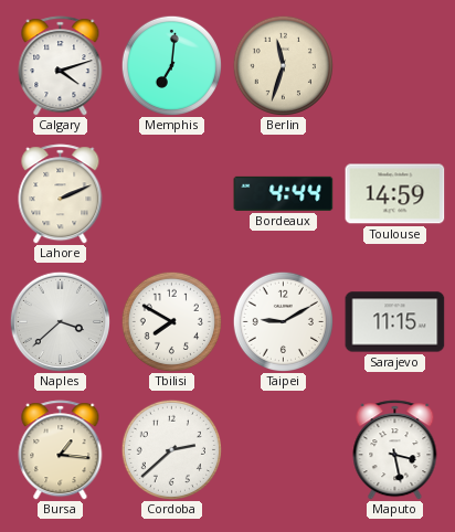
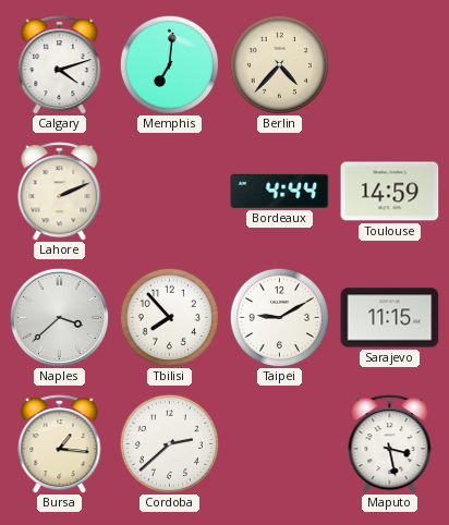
Berlin: 11:33 -> 4:37
Tbilisi: 7:50 -> 7:53
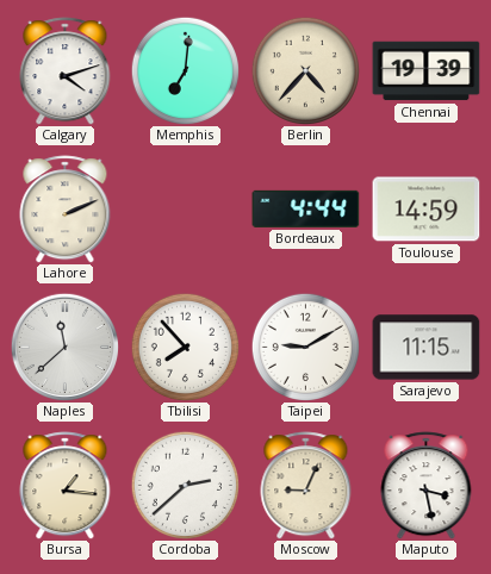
Chennai: none -> 19:39
Naples: 3:38 -> 11:38
Moscow: none -> 9:04
